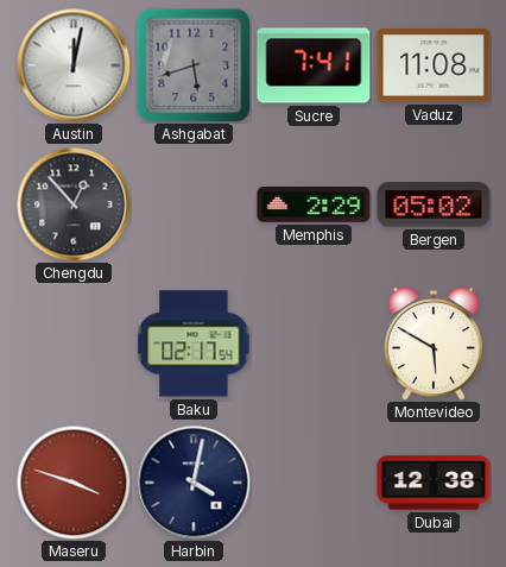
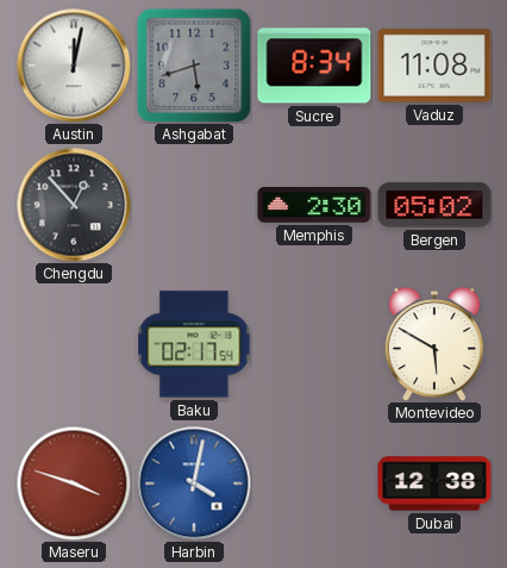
Sucre: 7:41 -> 8:34
Memphis: 2:29 -> 2:30
Harbin dial: navy -> blue
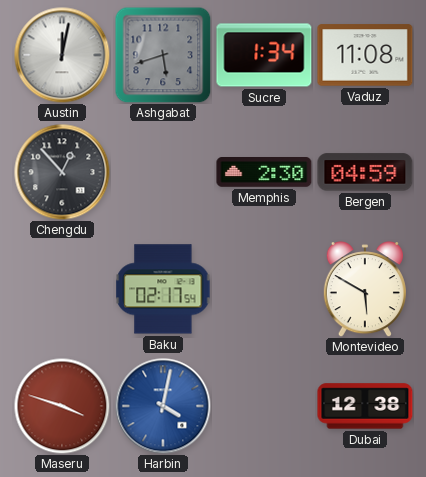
Sucre: 8:34 -> 1:34
Bergen: 05:02 -> 04:59
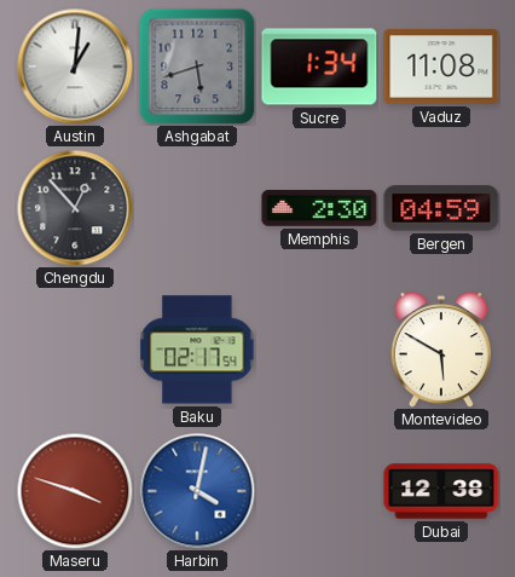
Austin: 12:02 -> 1:01
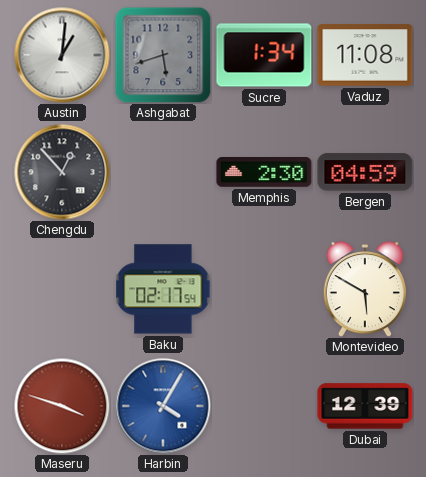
Harbin: 4:02 -> 4:05
Dubai: 12:38 -> 12:39
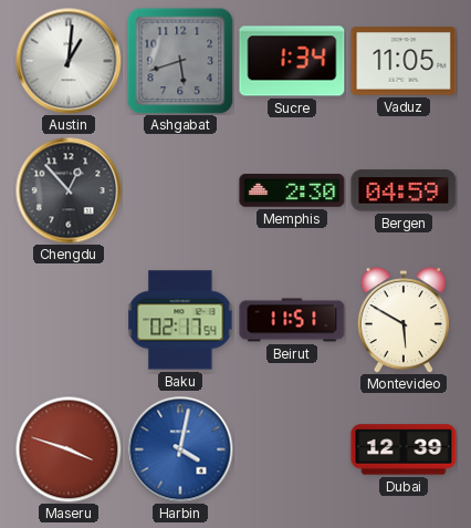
Vaduz: 11:08 -> 11:05
Beirut: none -> 11:51
Harbin: 4:05 -> 4:02
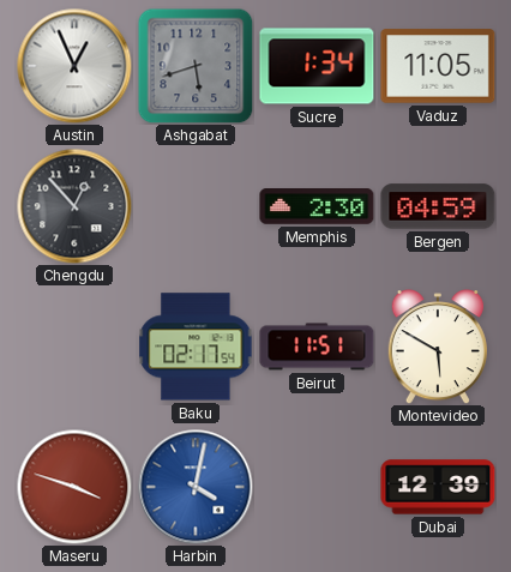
Austin: 1:01 -> 12:56
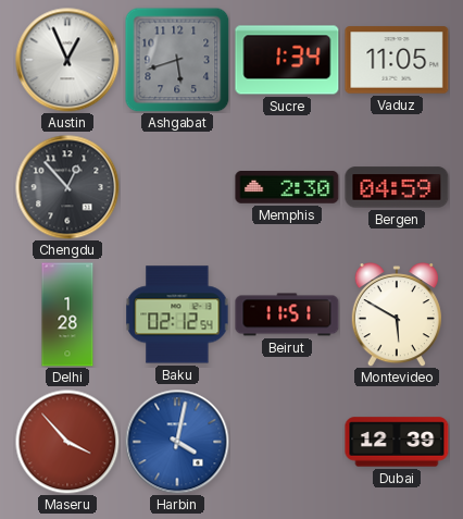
Delhi: none -> 1:28
Baku: 02:17 -> 02:12
Maseru: 3:48 -> 3:53
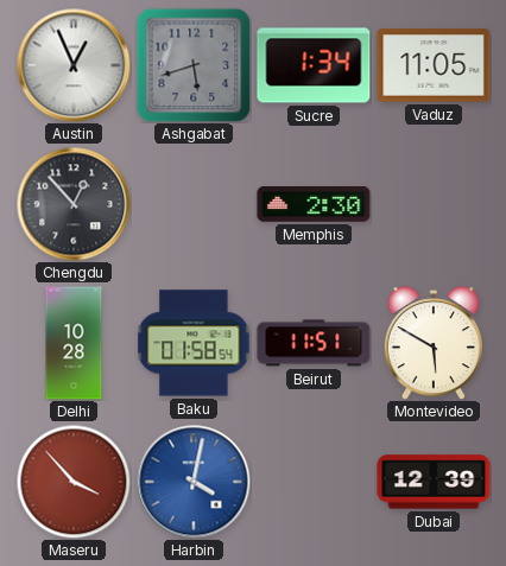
Bergen: 04:59 -> none
Delhi: 1:28 -> 10:28
Baku: 02:12 -> 01:58
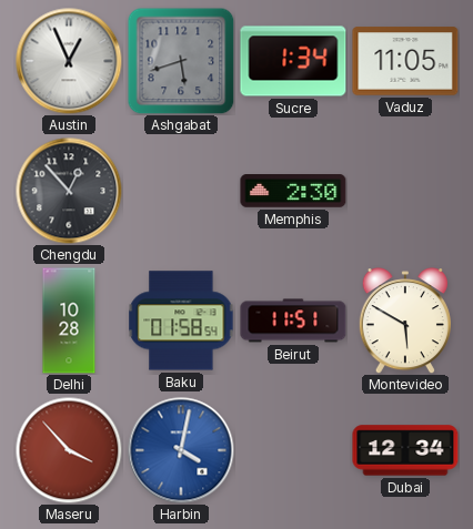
Dubai: 12:39 -> 12:34
